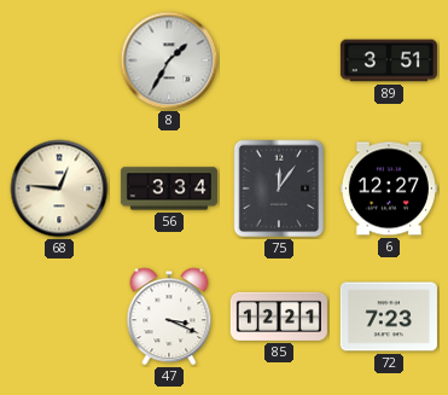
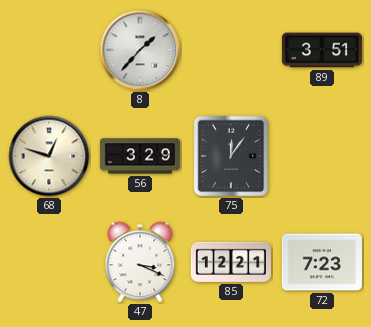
8: 1:35 -> 1:37
68: 12:46 -> 12:48
56: 3:34 -> 3:29
6: 12:27 -> none
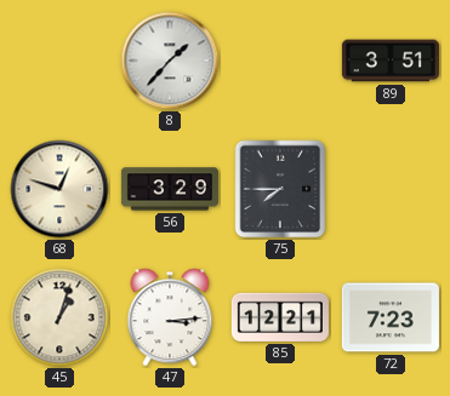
75: 12:06 -> 7:45
45: none -> 1:03
47: 3:19 -> 3:14
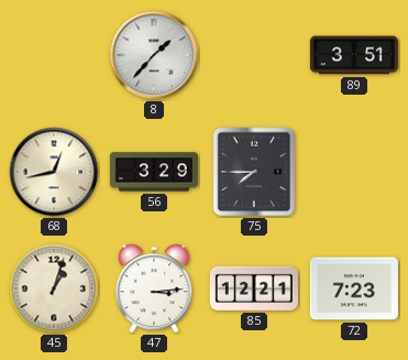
68: 12:48 -> 12:43
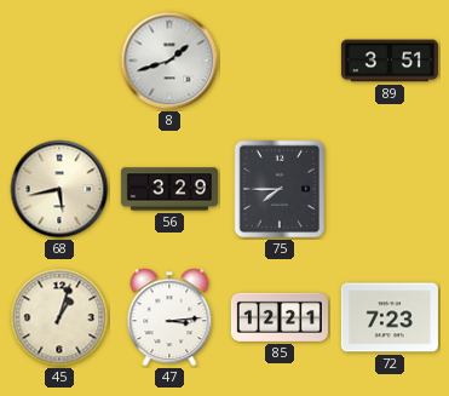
8: 1:37 -> 1:42
68: 12:43 -> 5:43
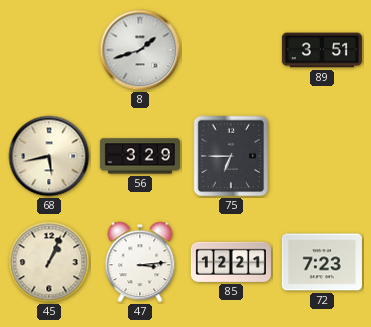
75: 7:45 -> 6:45
45: 1:03 -> 1:04
